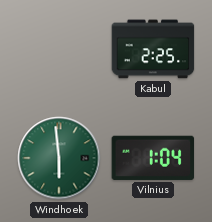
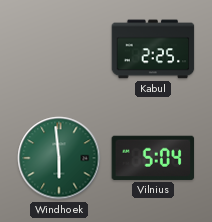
Vilnius: 1:04 -> 5:04
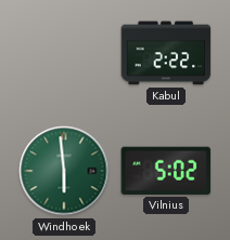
Kabul: 2:25 -> 2:22
Vilnius: 5:04 -> 5:02
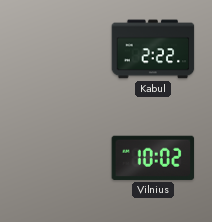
Windhoek: 5:59 -> none
Vilnius: 5:02 -> 10:02
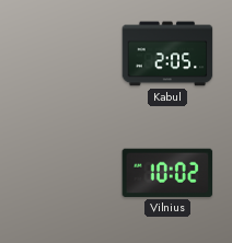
Kabul: 2:22 -> 2:05
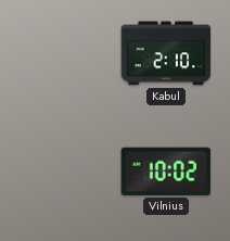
Kabul: 2:05 -> 2:10
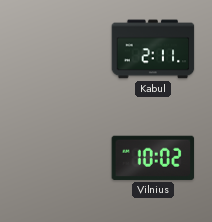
Kabul: 2:10 -> 2:11
